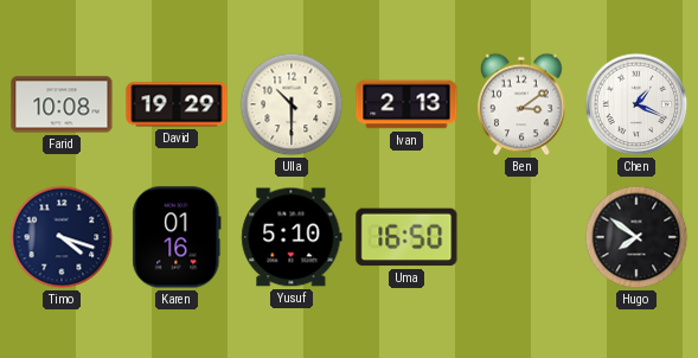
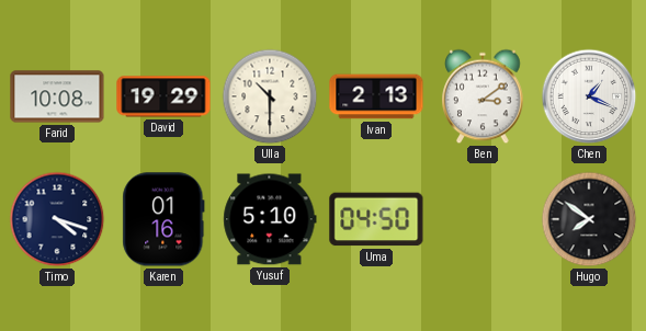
Uma: 16:50 -> 04:50
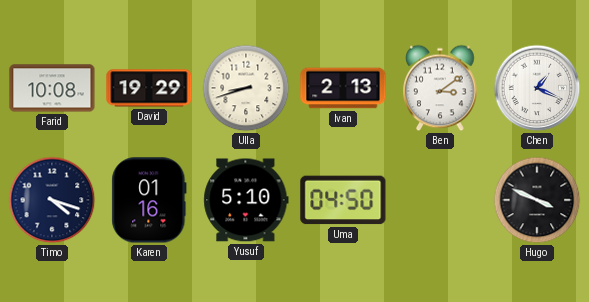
Ulla: 10:30 -> 8:42
Hugo: 7:51 -> 3:49
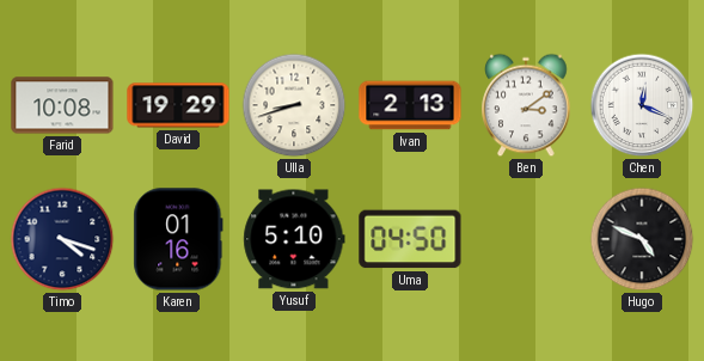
Chen: 1:19 -> 12:19
Hugo: 3:49 -> 4:49
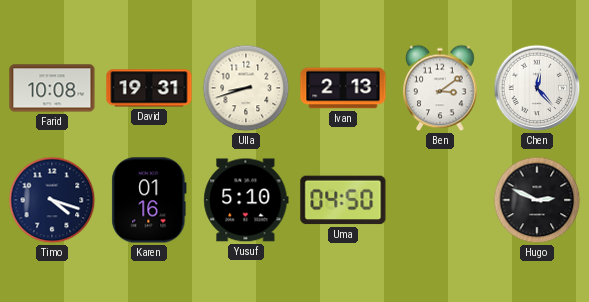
David: 19:29 -> 19:31
Chen: 12:19 -> 12:23
Hugo: 4:49 -> 2:49
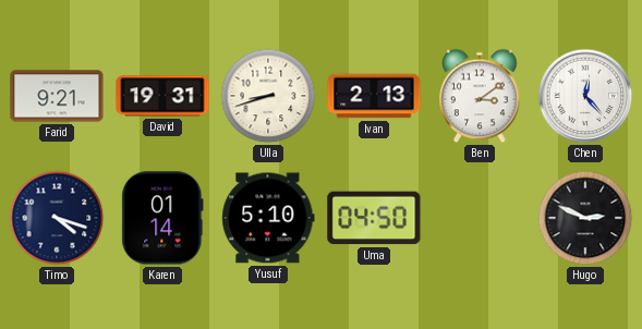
Farid: 10:08 -> 9:21
Karen: 01:16 -> 01:14
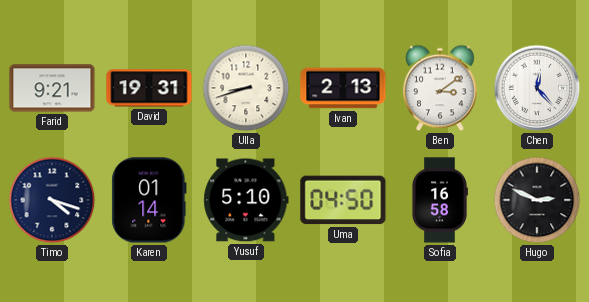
Sofia: none -> 16:58
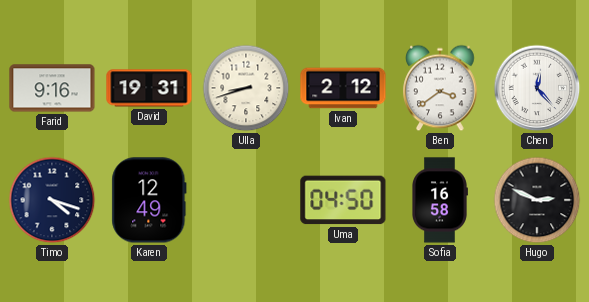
Farid: 9:21 -> 9:16
Ivan: 2:13 -> 2:12
Ben: 3:09 -> 3:39
Karen: 01:14 -> 12:49
Yusuf: 5:10 -> none
